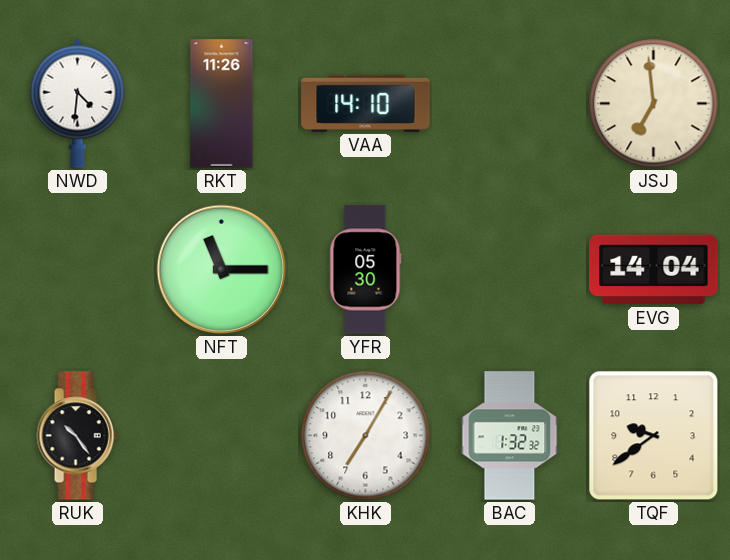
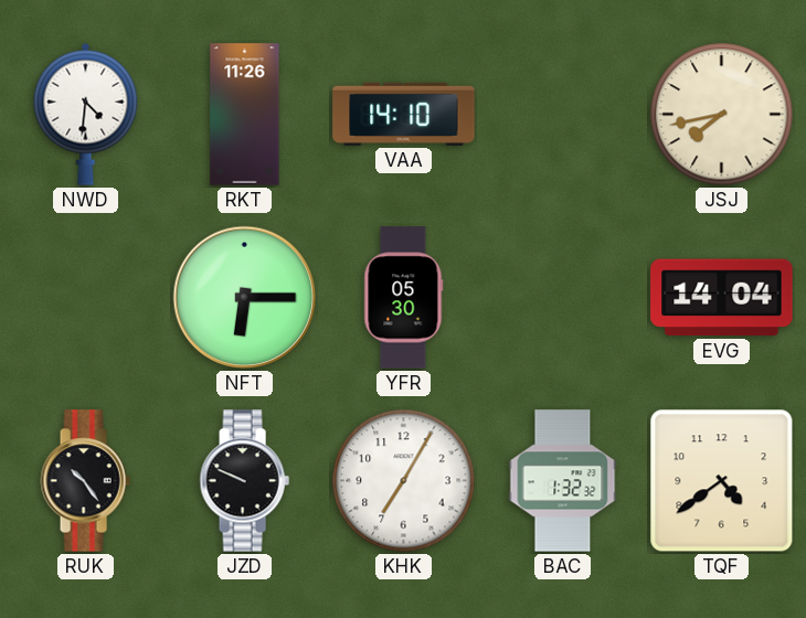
JSJ: 6:59 -> 7:43
NFT: 11:15 -> 6:15
JZD: none -> 9:49
TQF: 9:39 -> 4:39
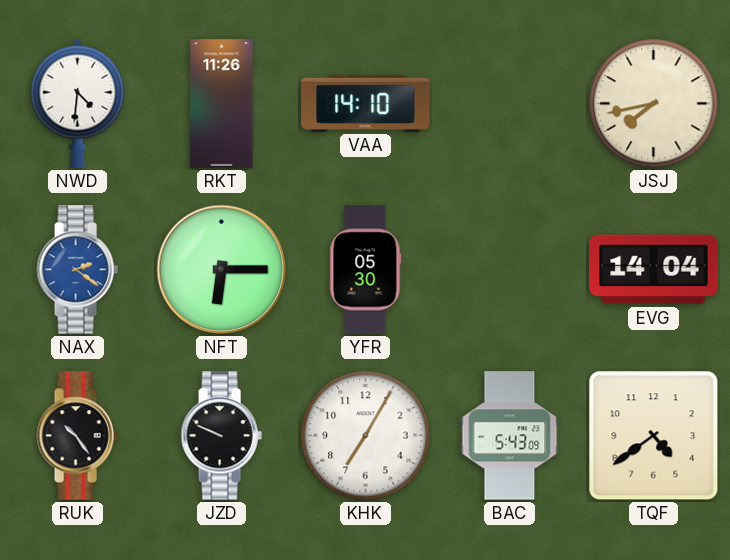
NAX: none -> 2:21
BAC: 1:32 -> 5:43
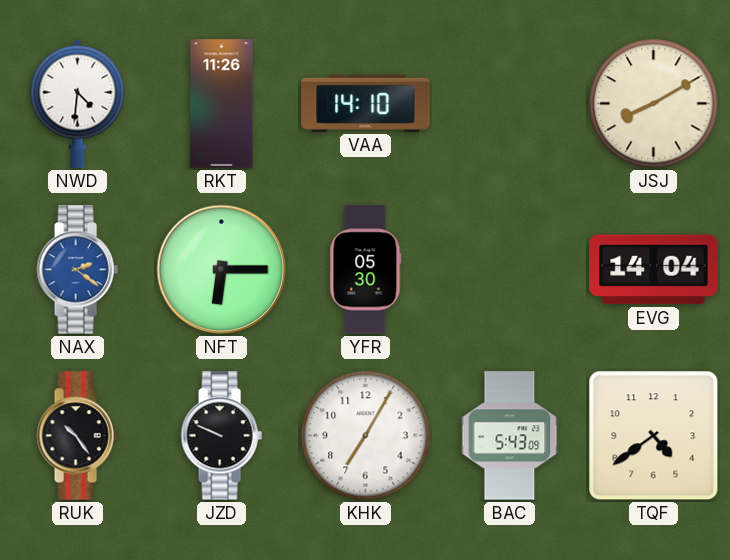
JSJ: 7:43 -> 8:10
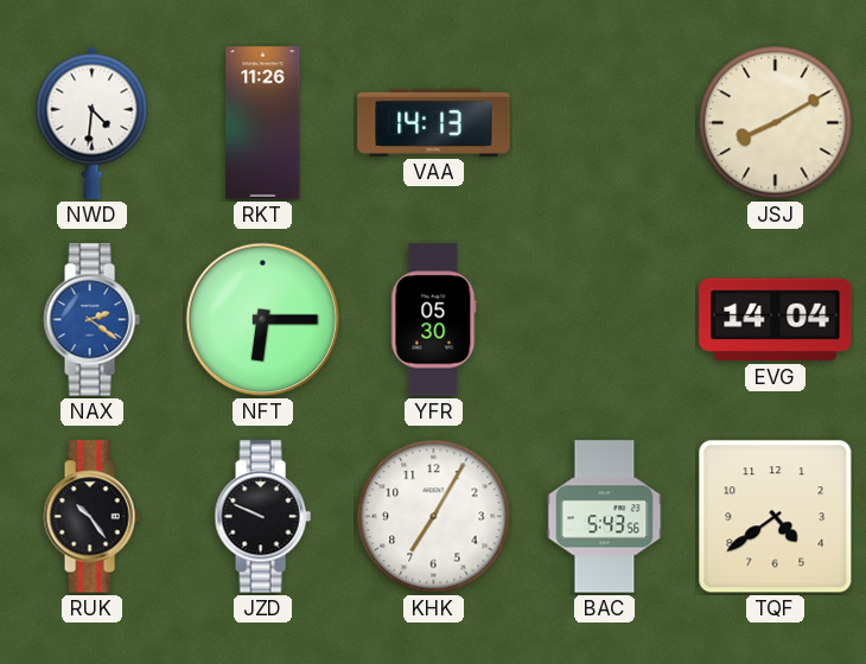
VAA: 14:10 -> 14:13
BAC: 5:43:09 -> 5:43:56
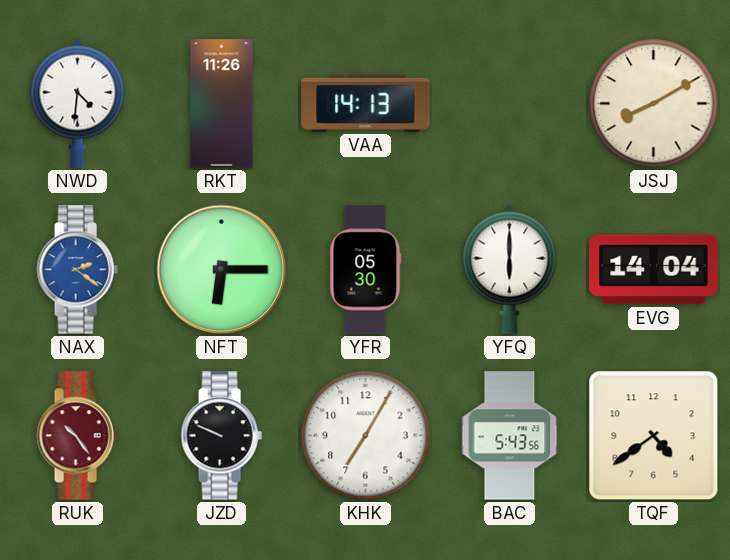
YFQ: none -> 6:00
RUK dial: black -> burgundy
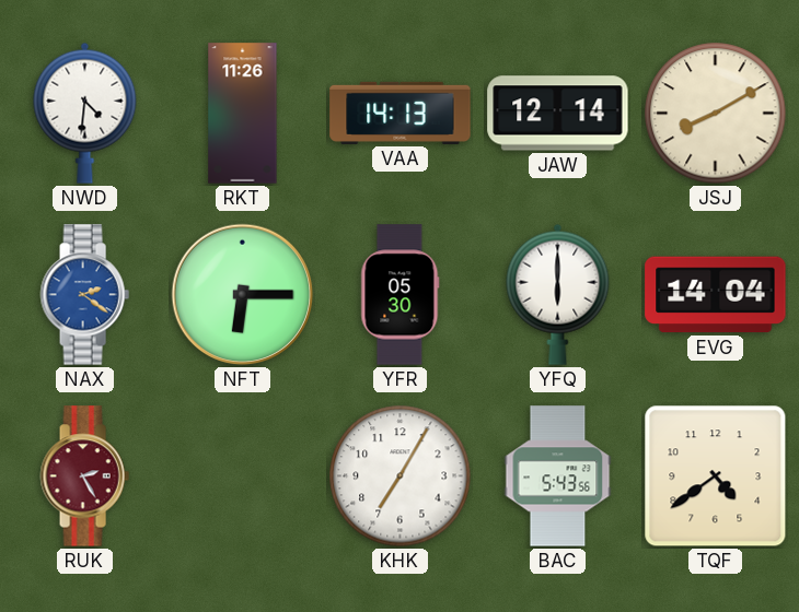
JAW: none -> 12:14
RUK: 10:24 -> 2:25
JZD: 9:49 -> none
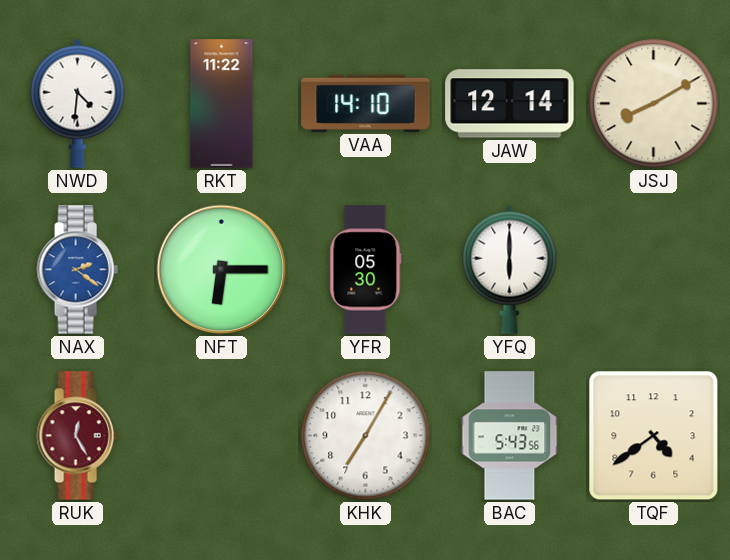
RKT: 11:26 -> 11:22
VAA: 14:13 -> 14:10
EVG: 14:04 -> none
RUK: 2:25 -> 12:25
